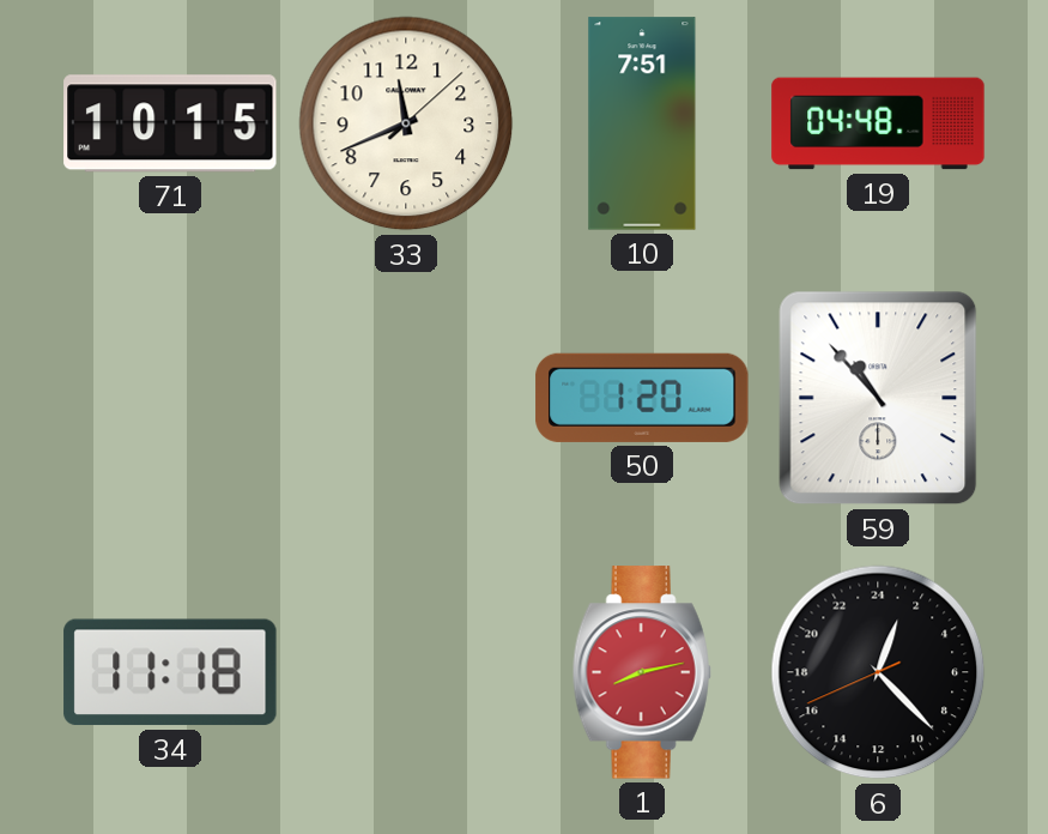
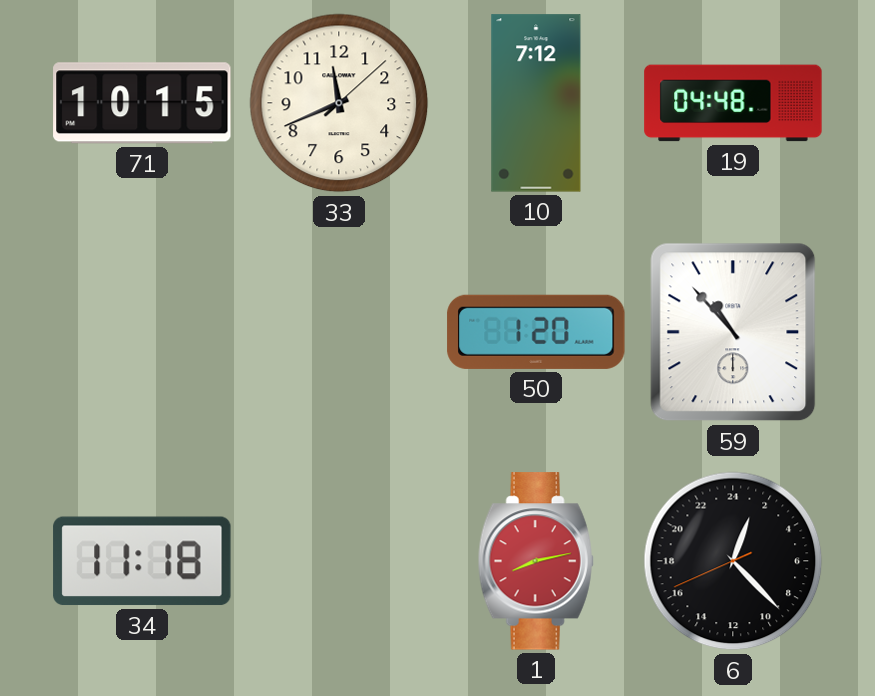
10: 7:51 -> 7:12
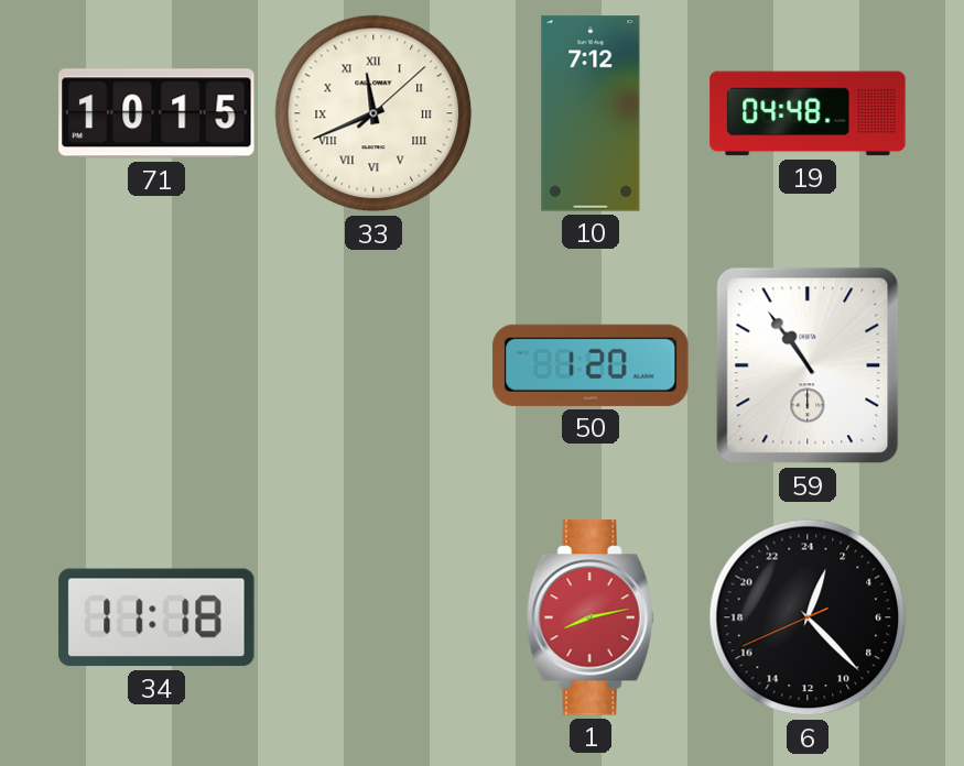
33 numerals: Arabic -> Roman
59: 10:53 -> 10:54
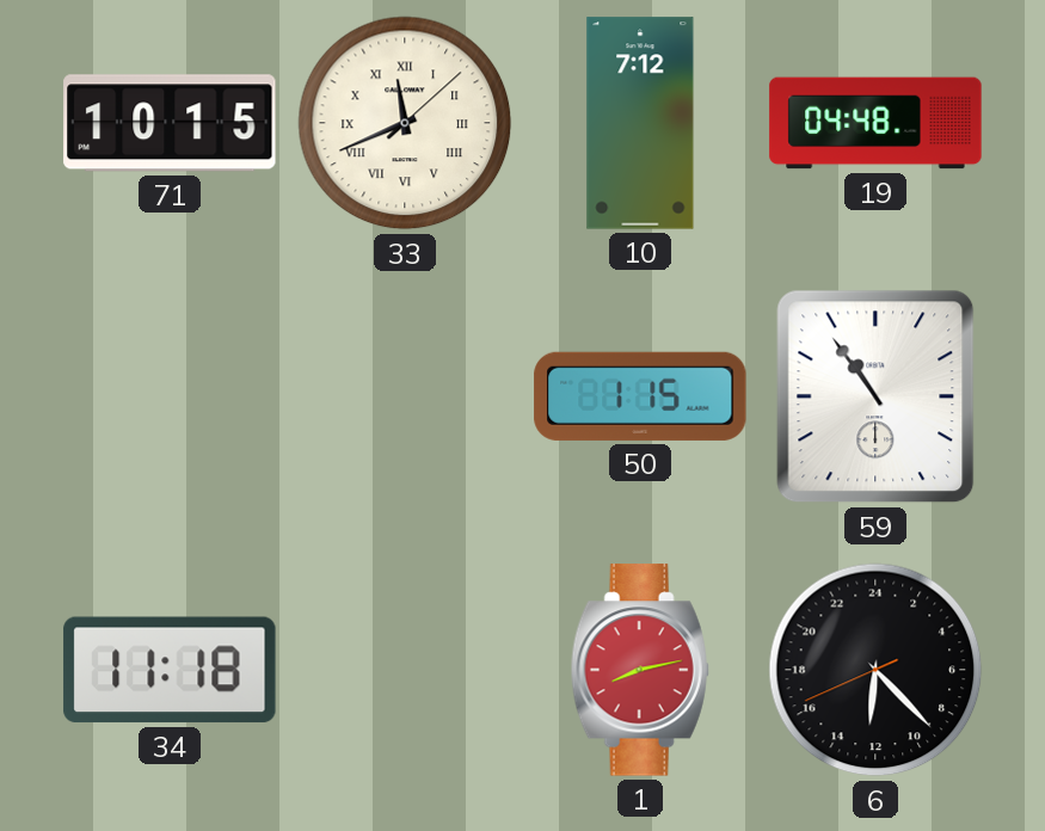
50: 1:20 -> 1:15
6: 1:22 -> 12:22
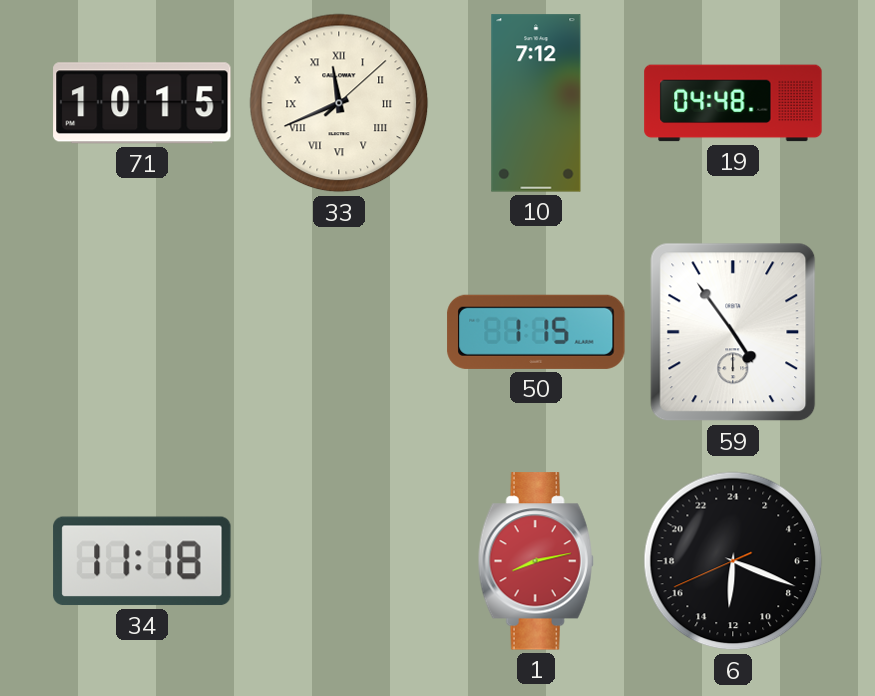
59: 10:54 -> 4:54
6: 12:22 -> 12:18
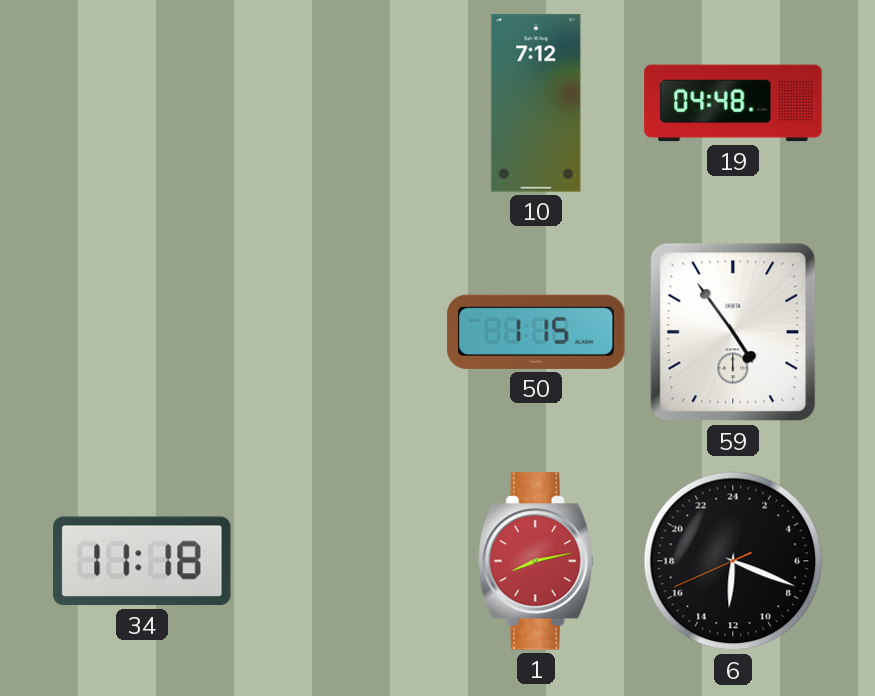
71: 10:15 -> none
33: 11:41 -> none
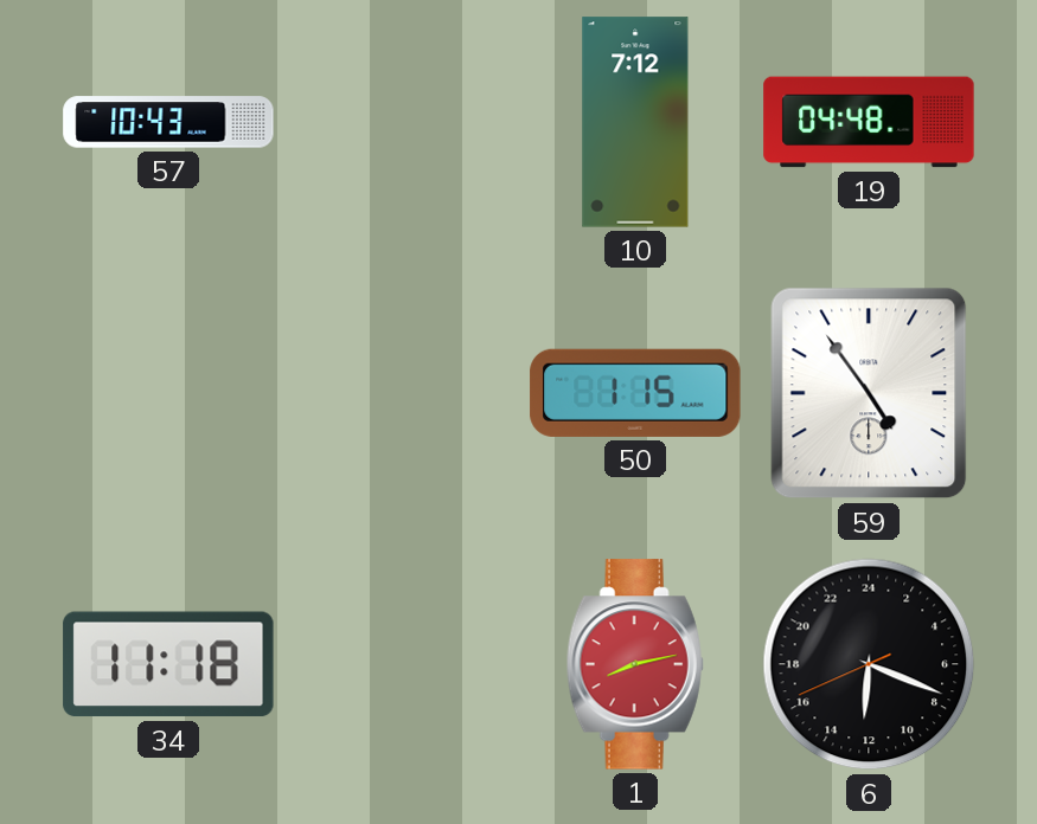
57: none -> 10:43
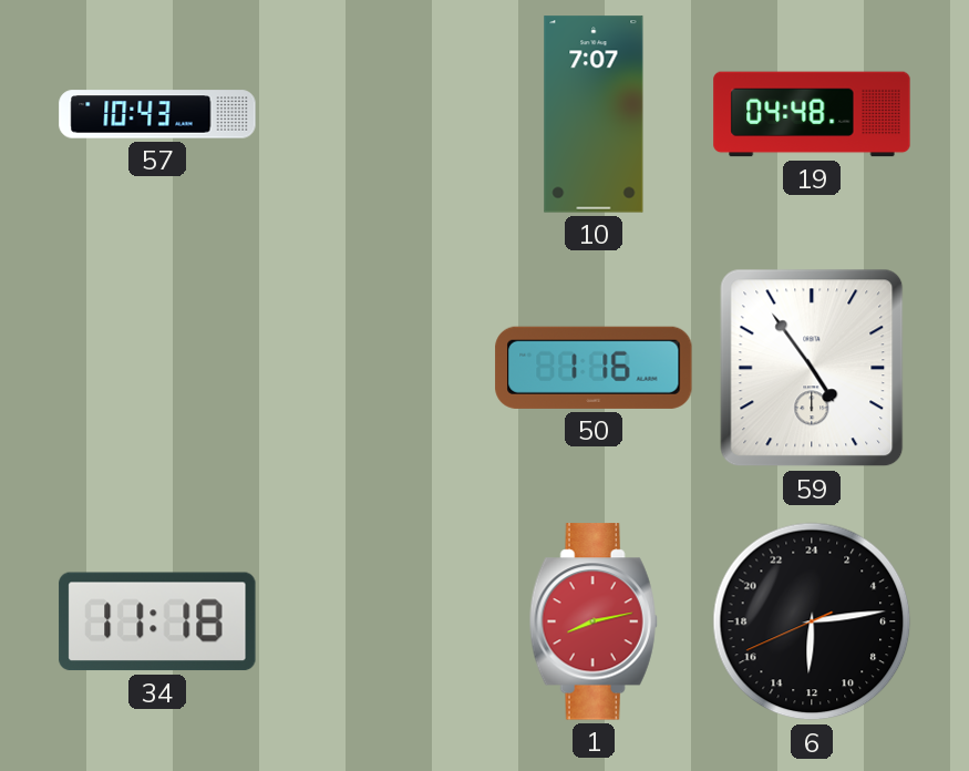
10: 7:12 -> 7:07
50: 1:15 -> 1:16
6: 12:18 -> 12:13
